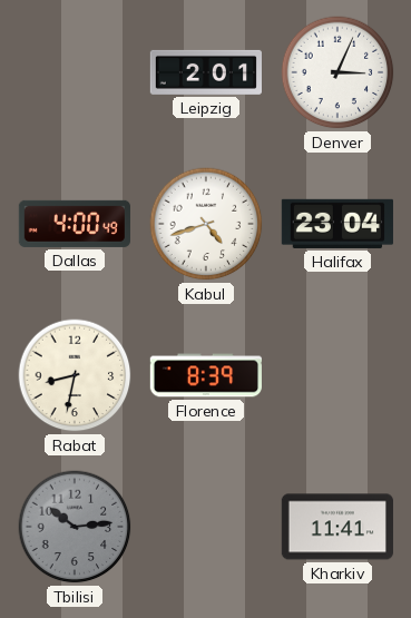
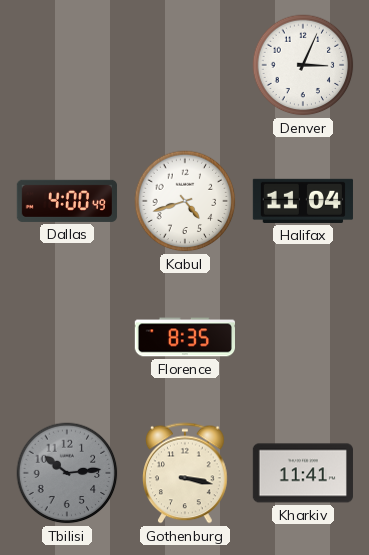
Leipzig: 2:01 -> none
Halifax: 23:04 -> 11:04
Rabat: 8:32 -> none
Florence: 8:39 -> 8:35
Gothenburg: none -> 3:17
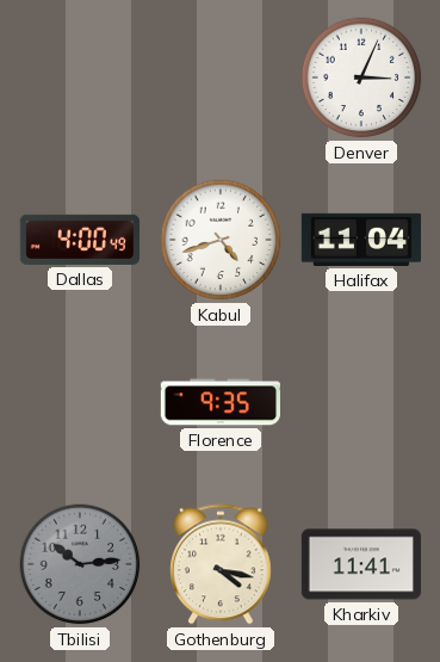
Florence: 8:35 -> 9:35
Gothenburg: 3:17 -> 4:17
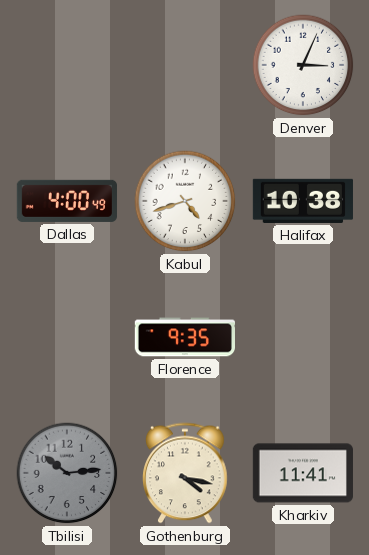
Halifax: 11:04 -> 10:38
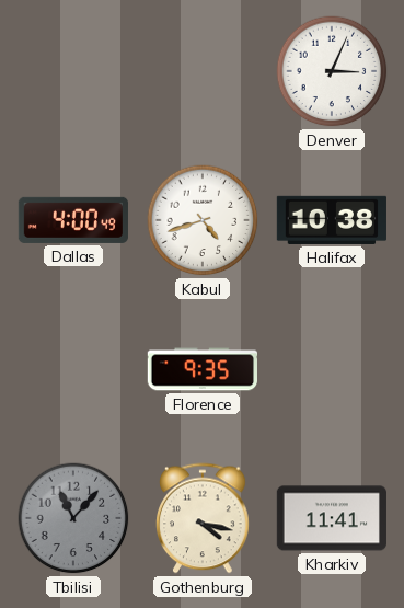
Tbilisi: 10:14 -> 11:07
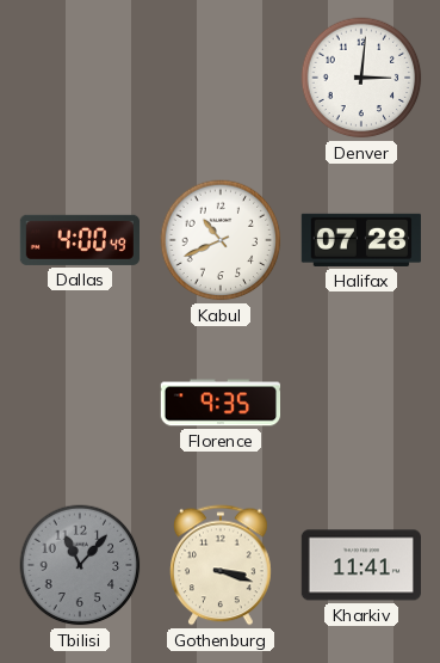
Denver: 3:04 -> 3:01
Kabul: 4:42 -> 10:41
Halifax: 10:38 -> 07:28
Gothenburg: 4:17 -> 3:18
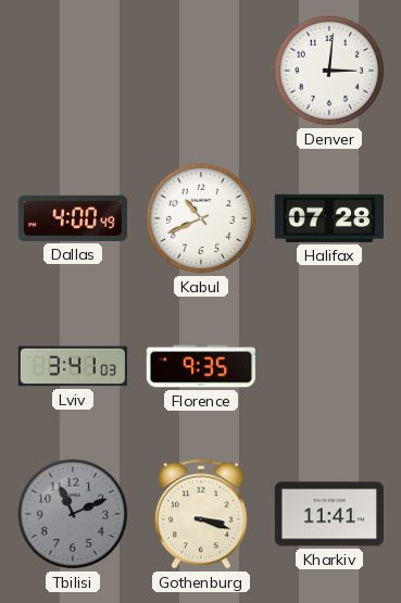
Lviv: none -> 3:41
Tbilisi: 11:07 -> 11:11
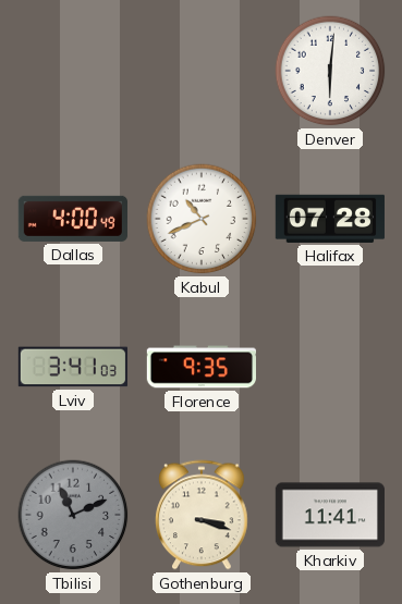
Denver: 3:01 -> 6:01
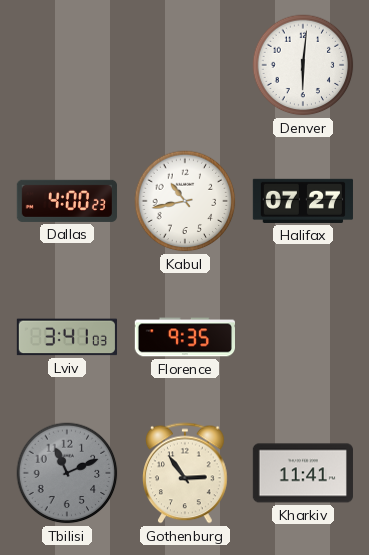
Dallas: 4:00:49 -> 4:00:23
Kabul: 10:41 -> 10:43
Halifax: 07:28 -> 07:27
Gothenburg: 3:18 -> 2:54
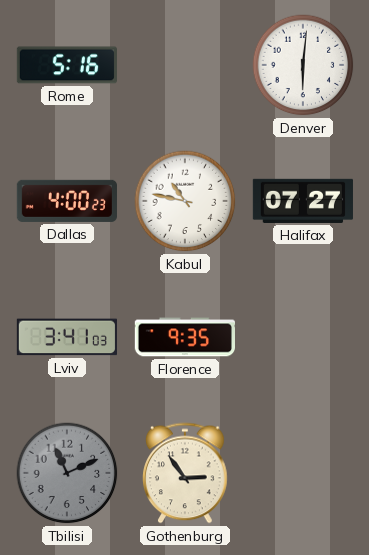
Rome: none -> 5:16
Kabul: 10:43 -> 10:47
Kharkiv: 11:41 -> none
